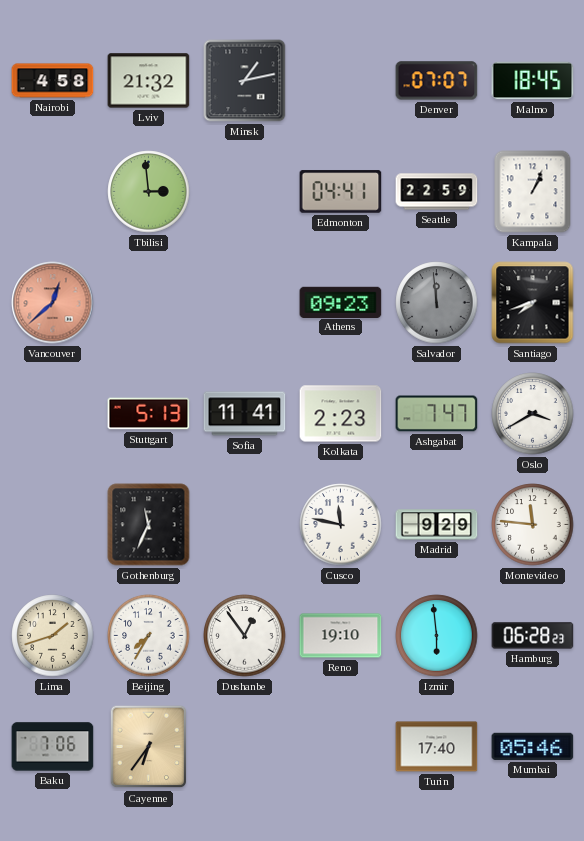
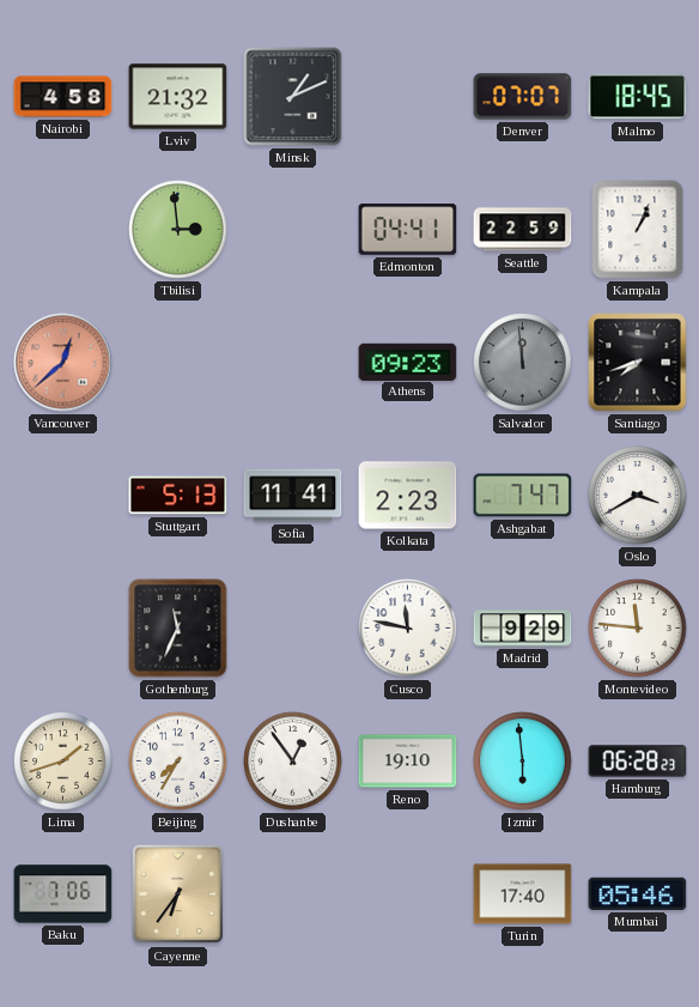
Minsk: 1:13 -> 1:11
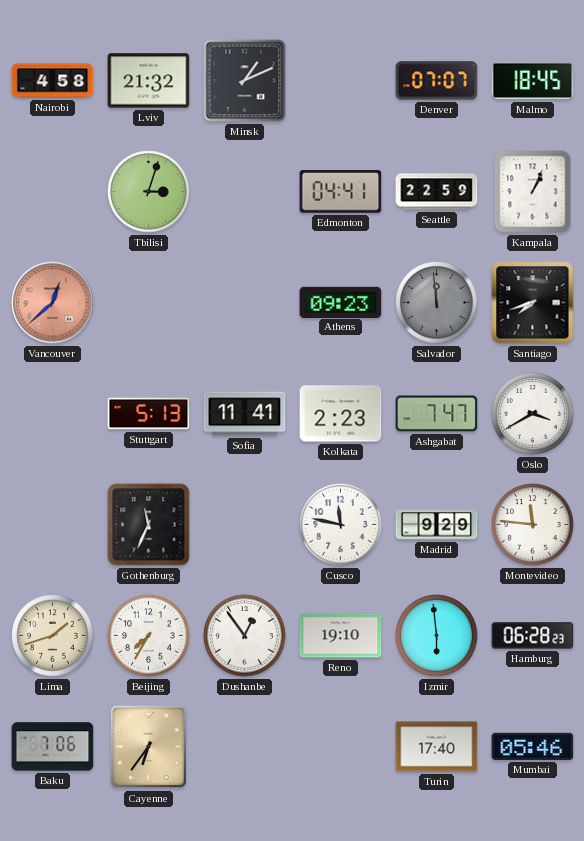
Tbilisi: 2:59 -> 3:03
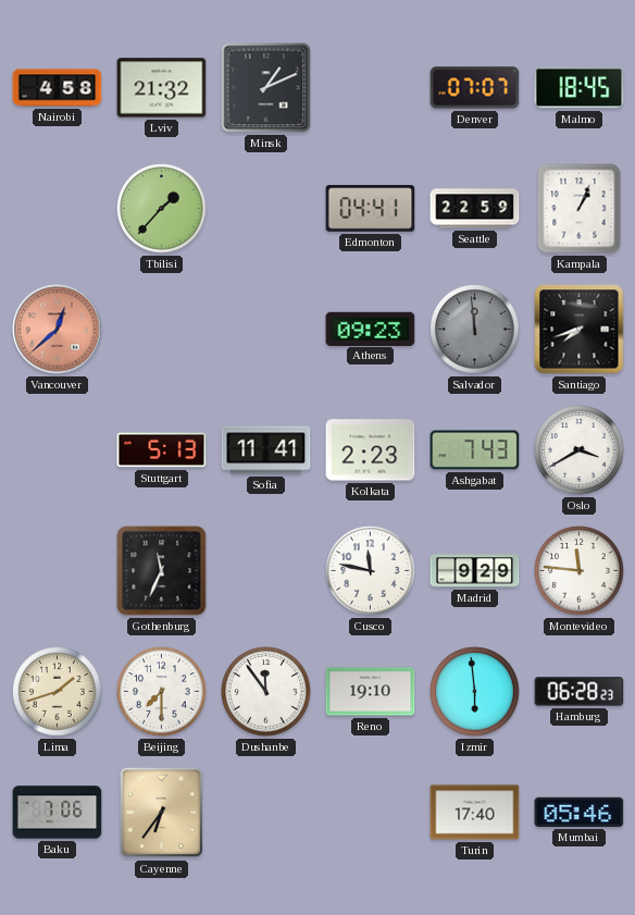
Tbilisi: 3:03 -> 1:37
Ashgabat: 7:47 -> 7:43
Beijing: 7:35 -> 7:30
Dushanbe: 12:54 -> 11:54
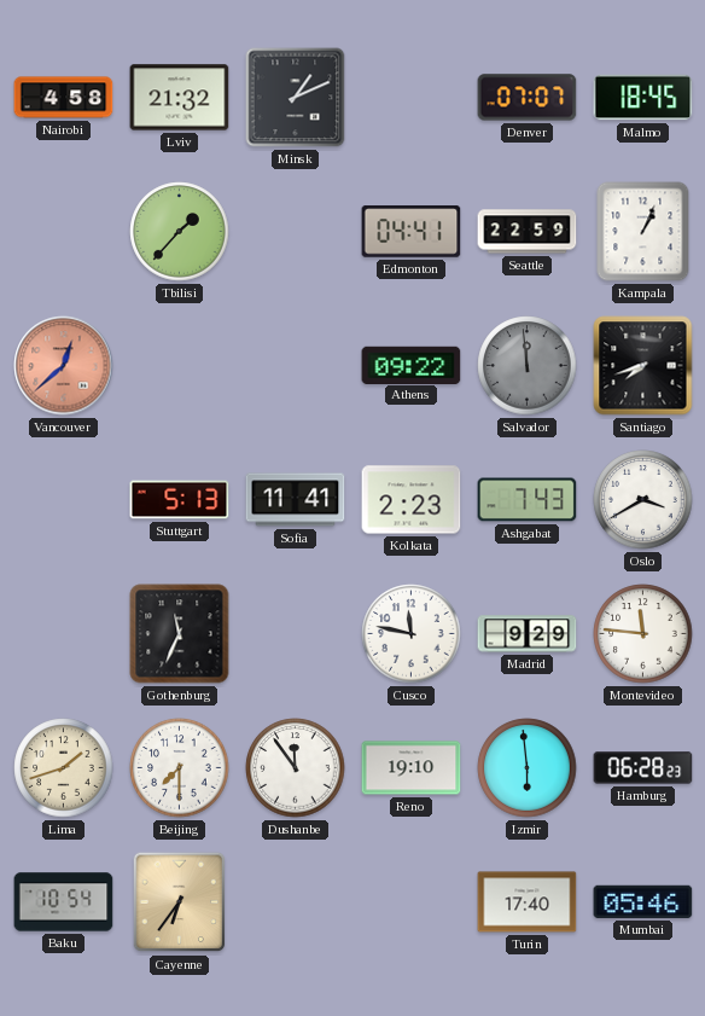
Athens: 09:23 -> 09:22
Baku: 7:06 -> 10:54
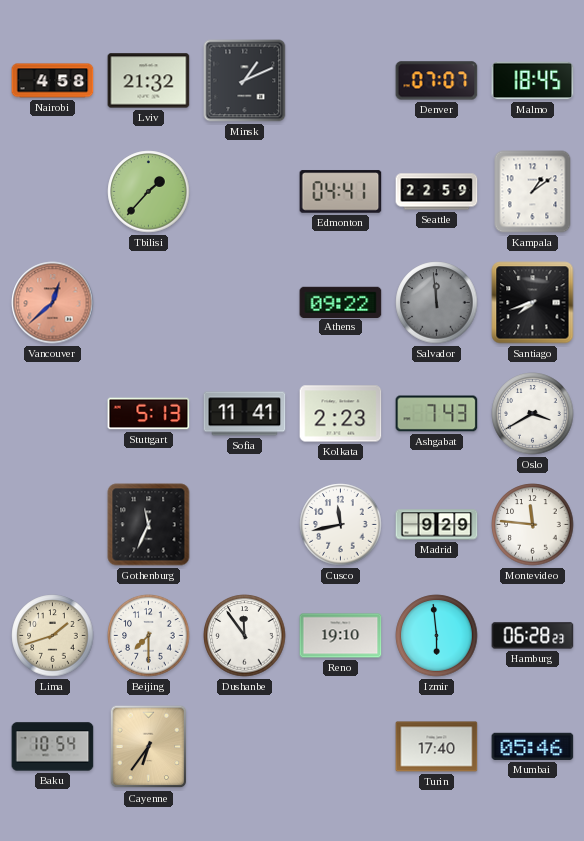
Kampala: 1:04 -> 1:09
Cusco: 11:47 -> 11:43
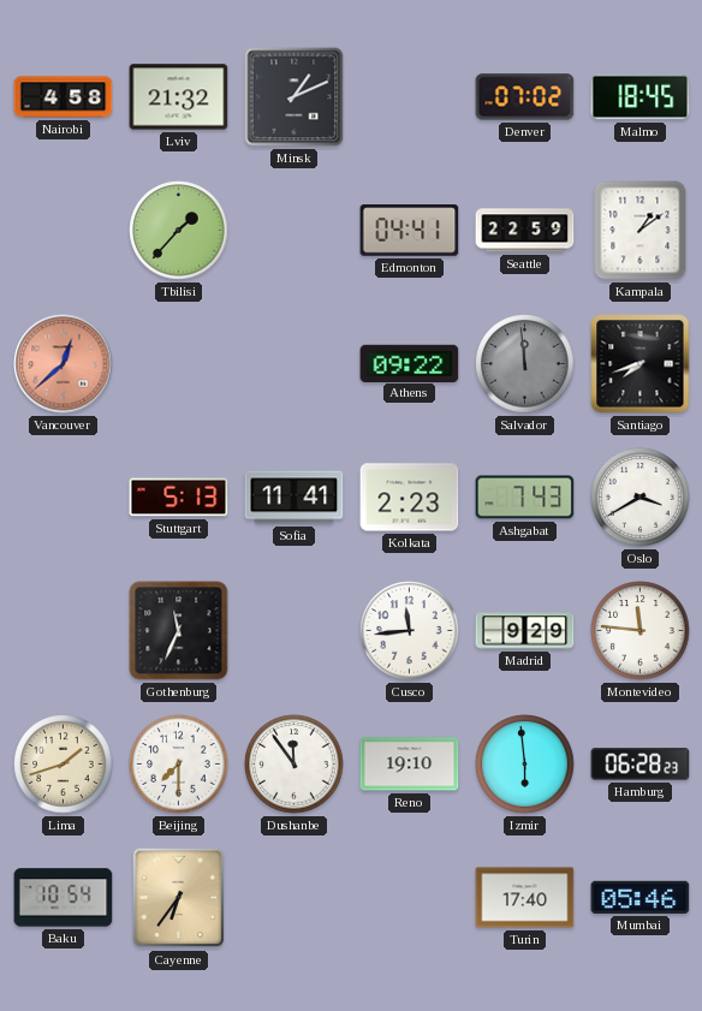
Denver: 07:07 -> 07:02
Cusco: 11:43 -> 11:44
